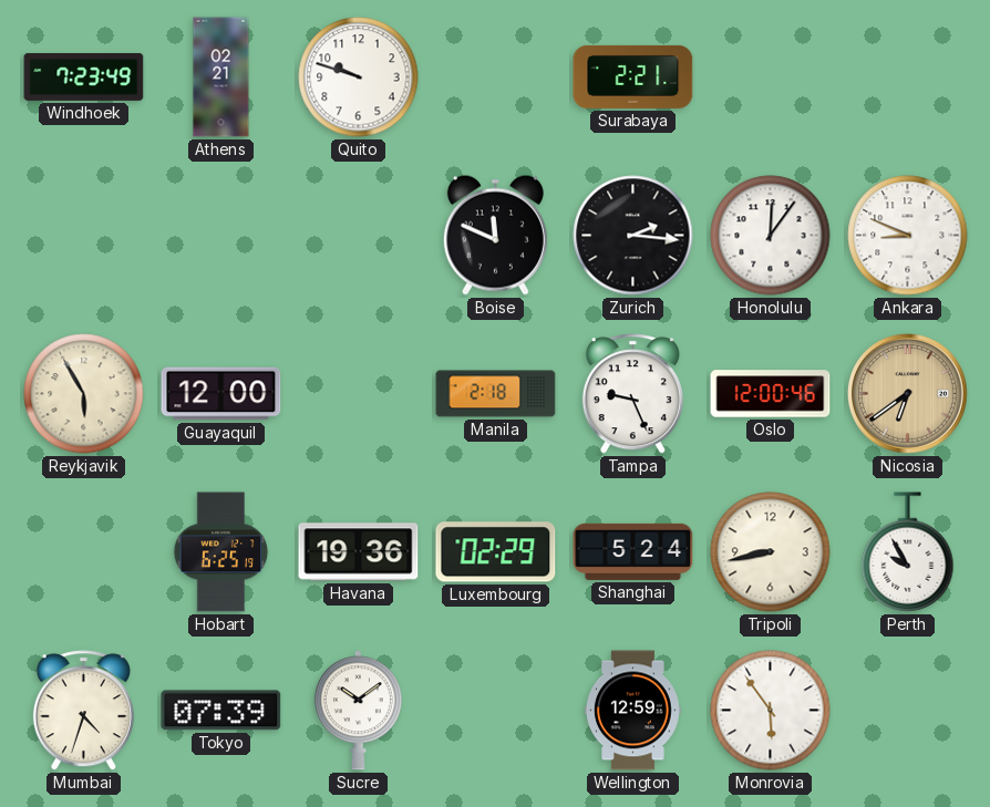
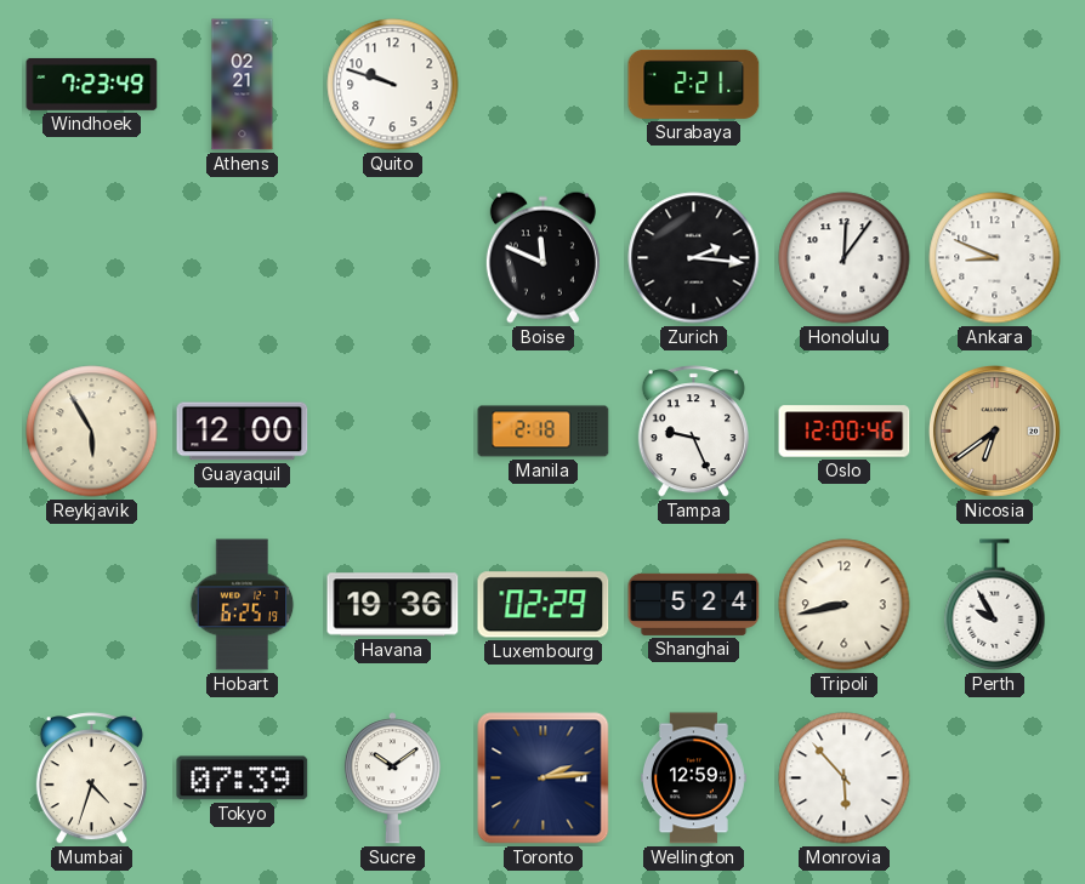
Toronto: none -> 2:14
Monrovia: 5:54 -> 5:53
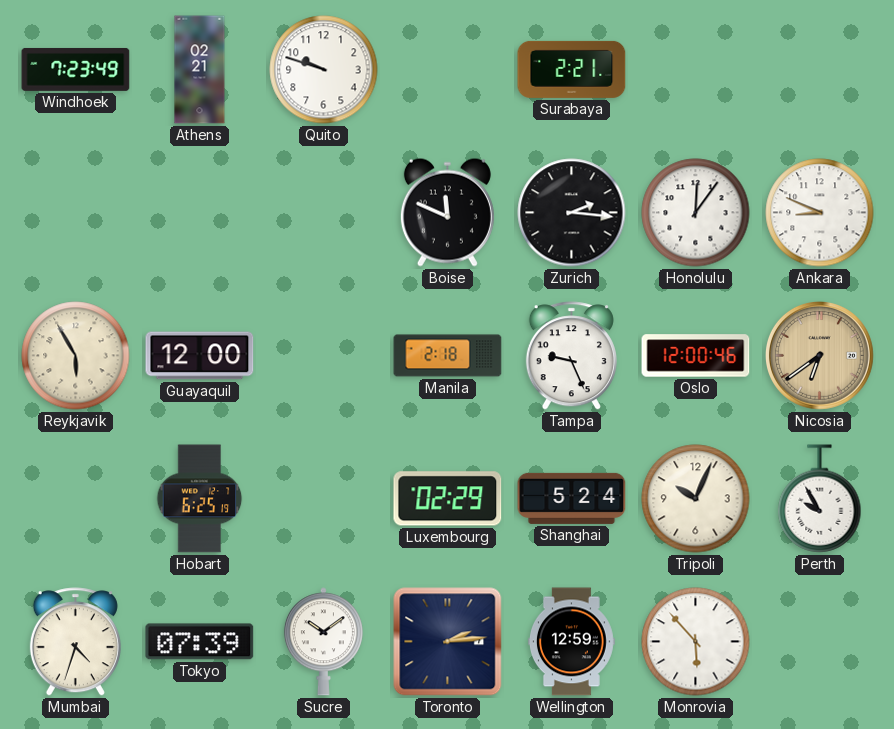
Havana: 19:36 -> none
Tripoli: 8:43 -> 10:04
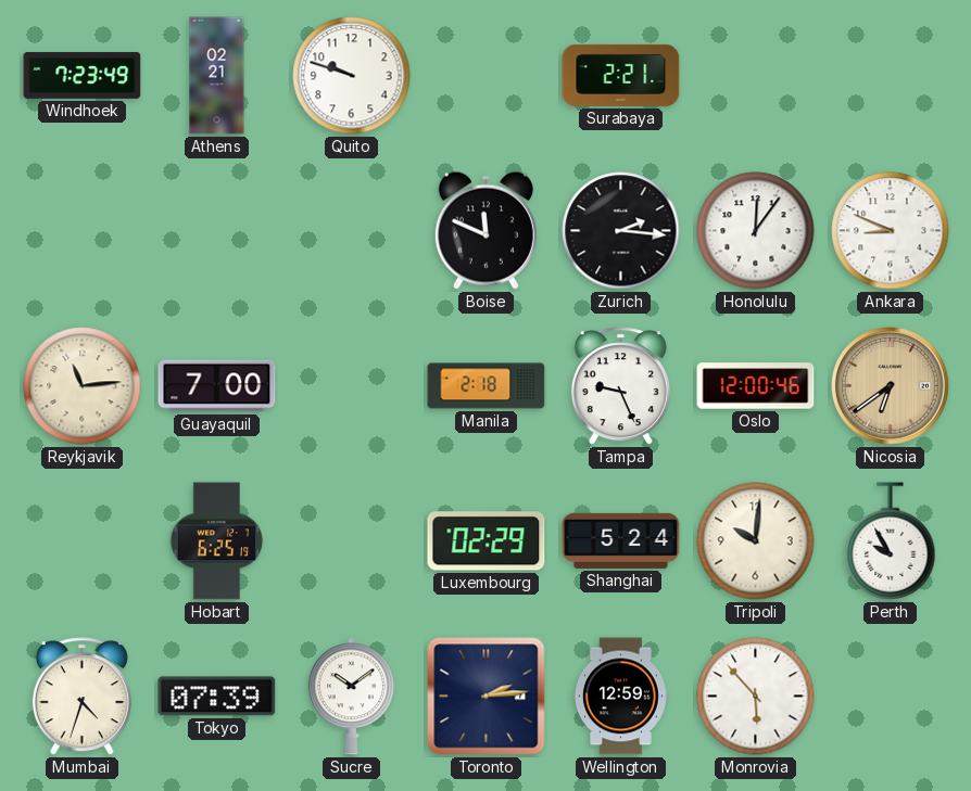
Reykjavik: 5:55 -> 11:14
Guayaquil: 12:00 -> 7:00
Tripoli: 10:04 -> 10:01
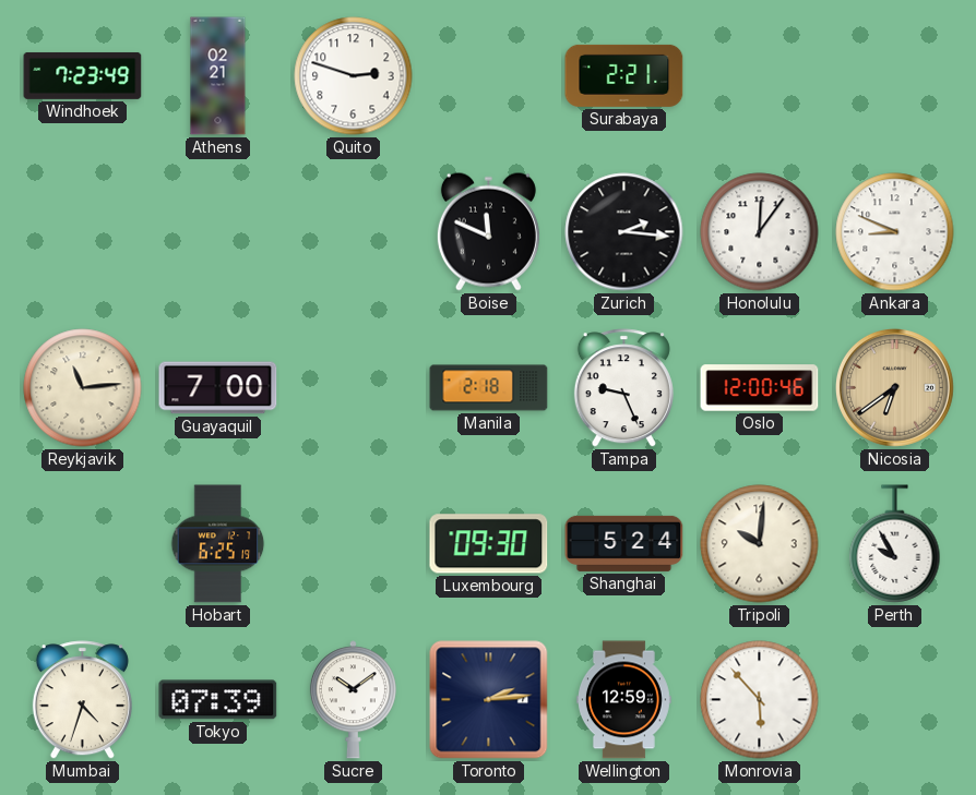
Quito: 9:48 -> 2:48
Luxembourg: 02:29 -> 09:30
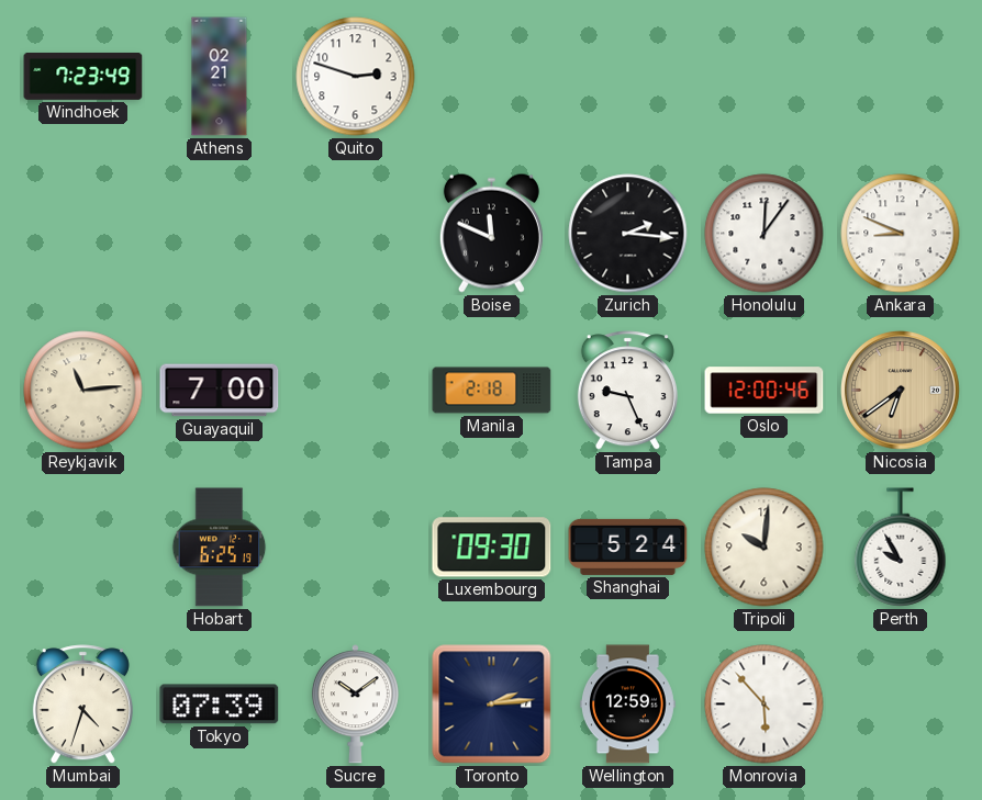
Surabaya: 2:21 -> none
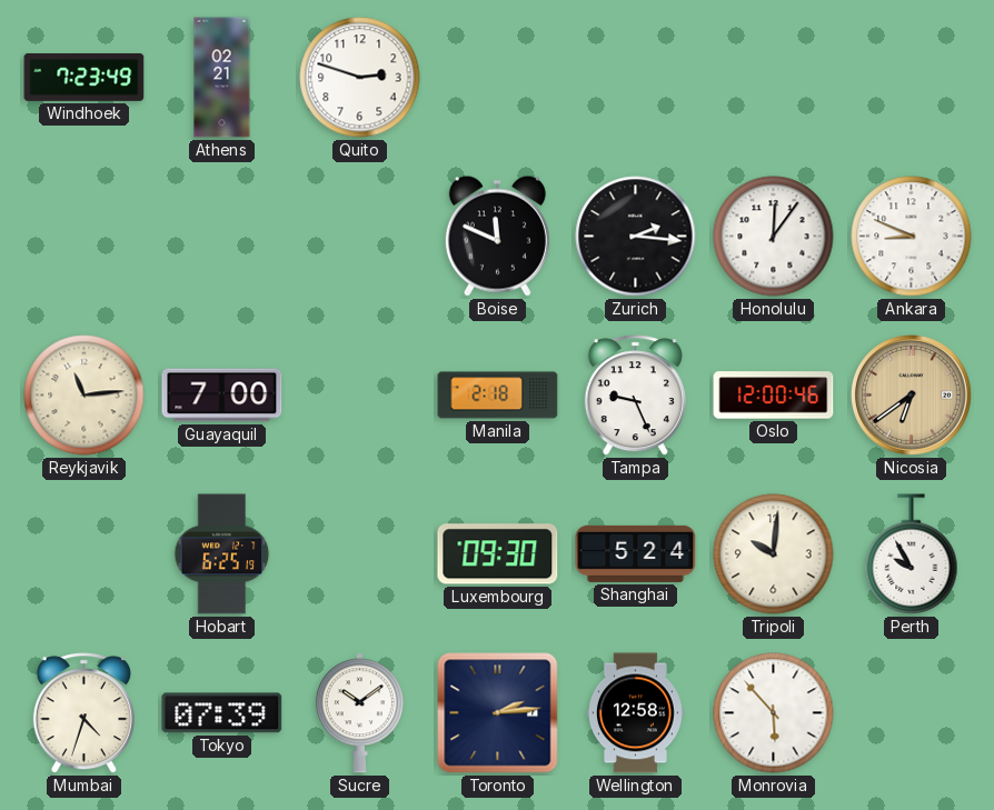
Wellington: 12:59 -> 12:58
